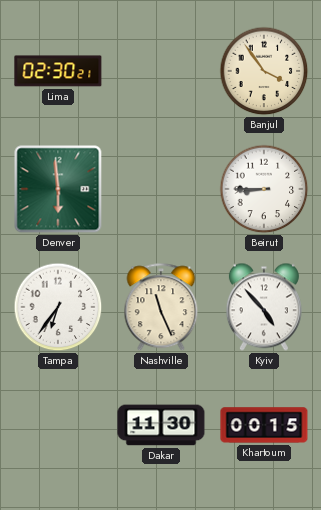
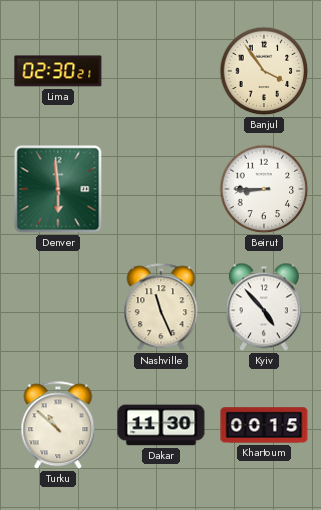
Tampa: 6:36 -> none
Turku: none -> 10:52
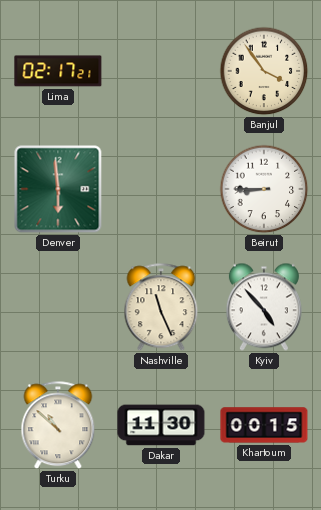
Lima: 02:30 -> 02:17
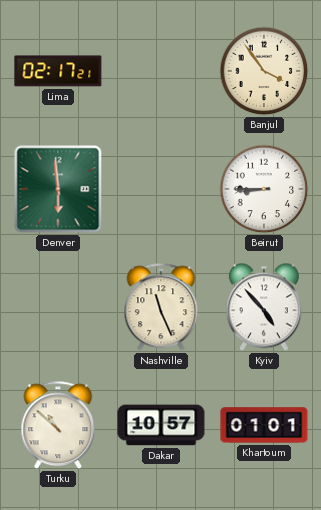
Dakar: 11:30 -> 10:57
Khartoum: 00:15 -> 01:01
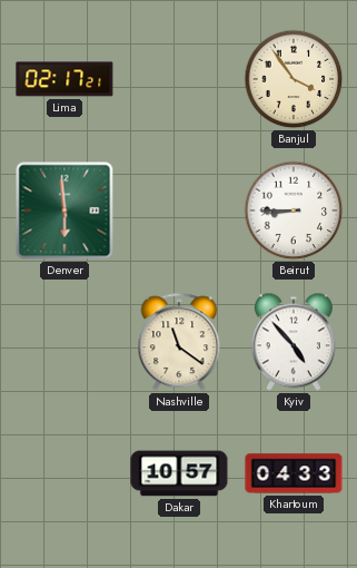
Nashville: 11:26 -> 11:21
Turku: 10:52 -> none
Khartoum: 01:01 -> 04:33
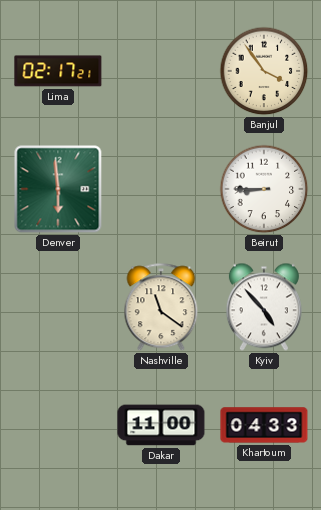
Dakar: 10:57 -> 11:00
